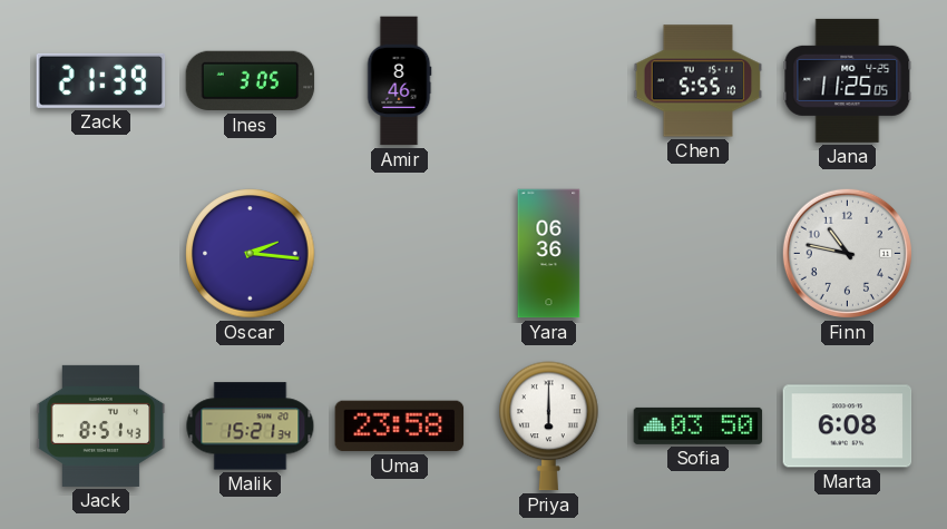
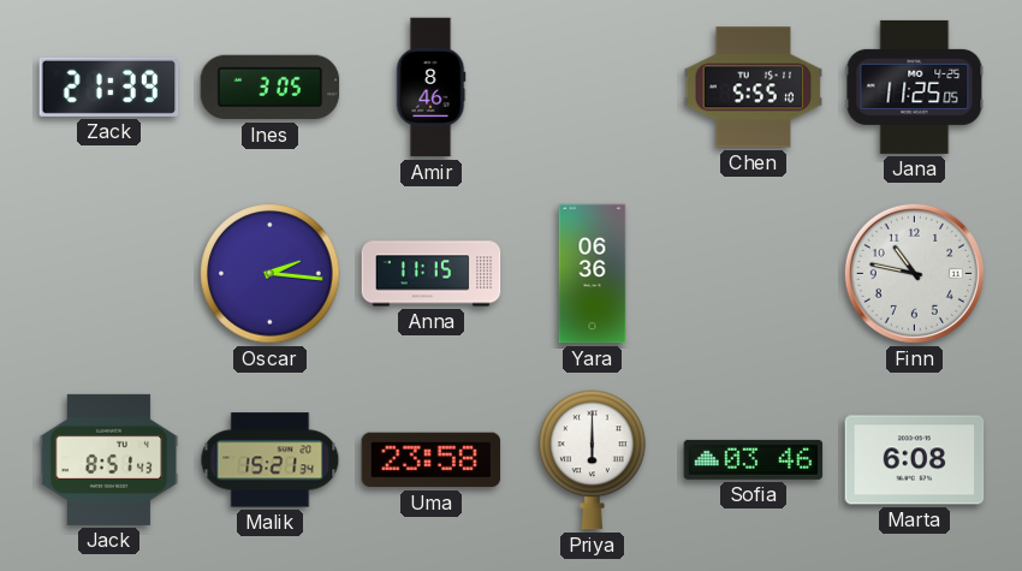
Anna: none -> 11:15
Sofia: 03:50 -> 03:46
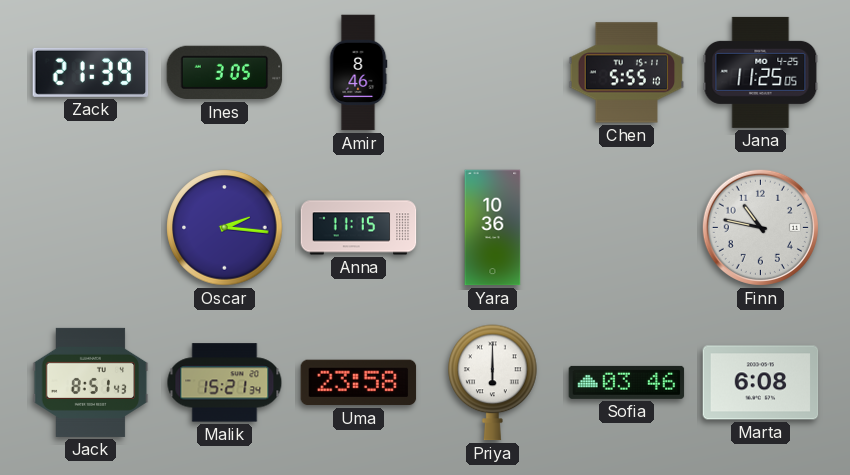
Yara: 06:36 -> 10:36
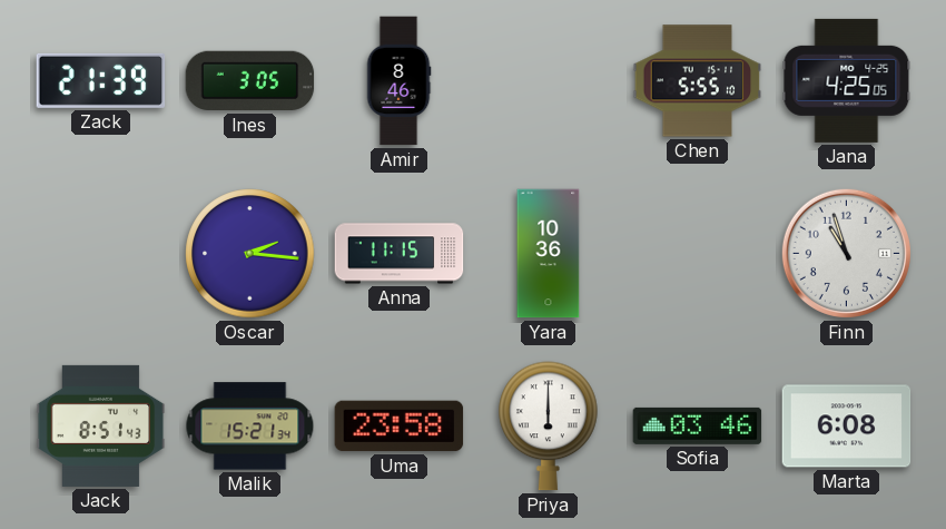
Jana: 11:25 -> 4:25
Finn: 10:47 -> 10:57
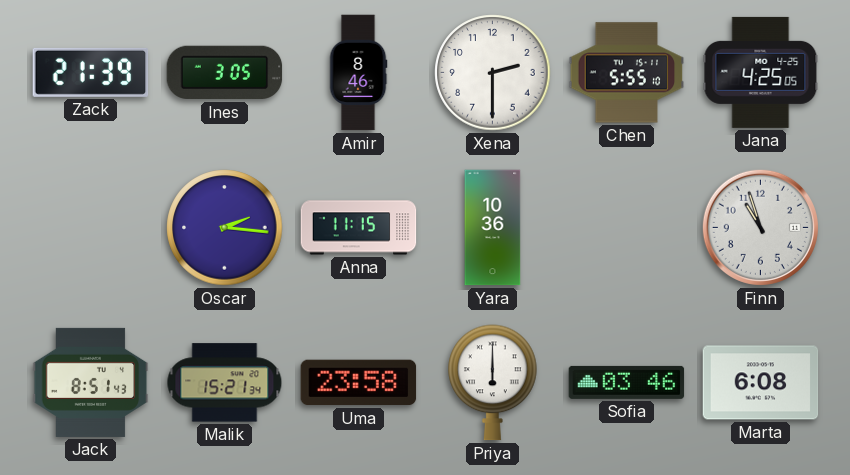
Xena: none -> 2:30
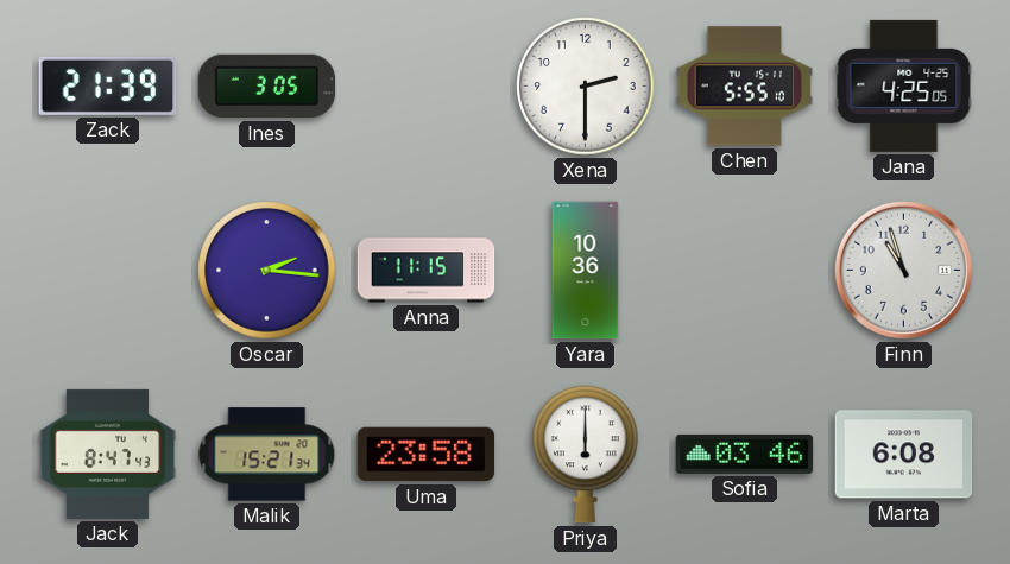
Amir: 8:46 -> none
Jack: 8:51 -> 8:47
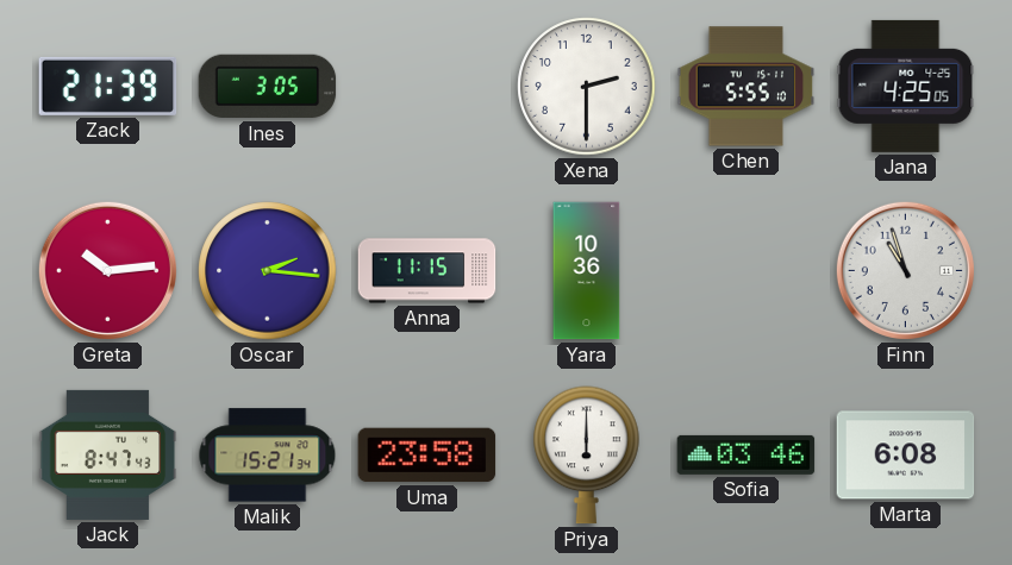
Greta: none -> 10:14
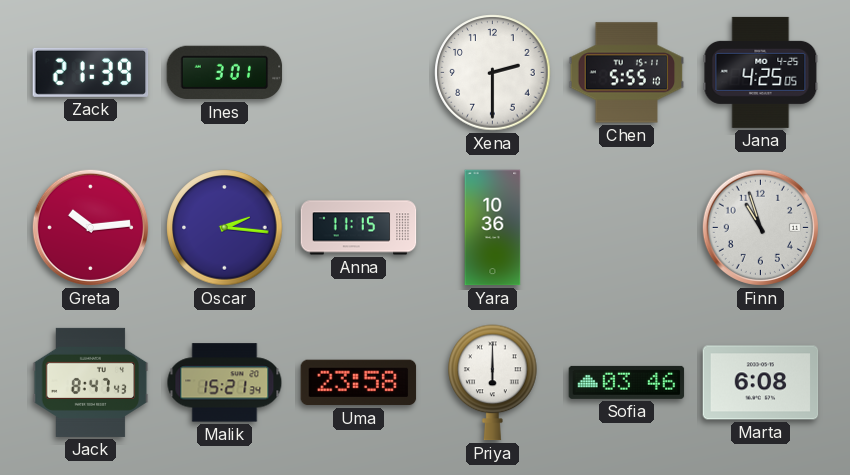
Ines: 3:05 -> 3:01
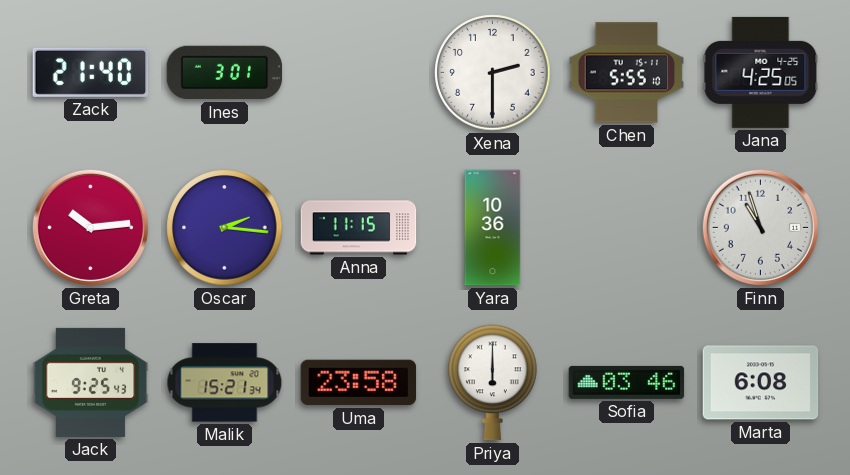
Zack: 21:39 -> 21:40
Jack: 8:47 -> 9:25
